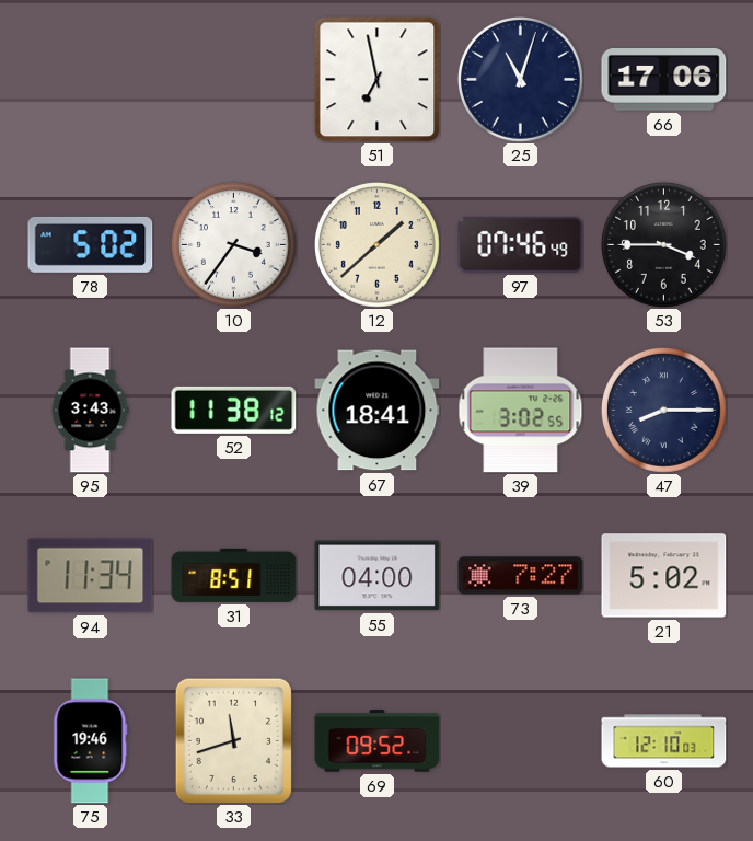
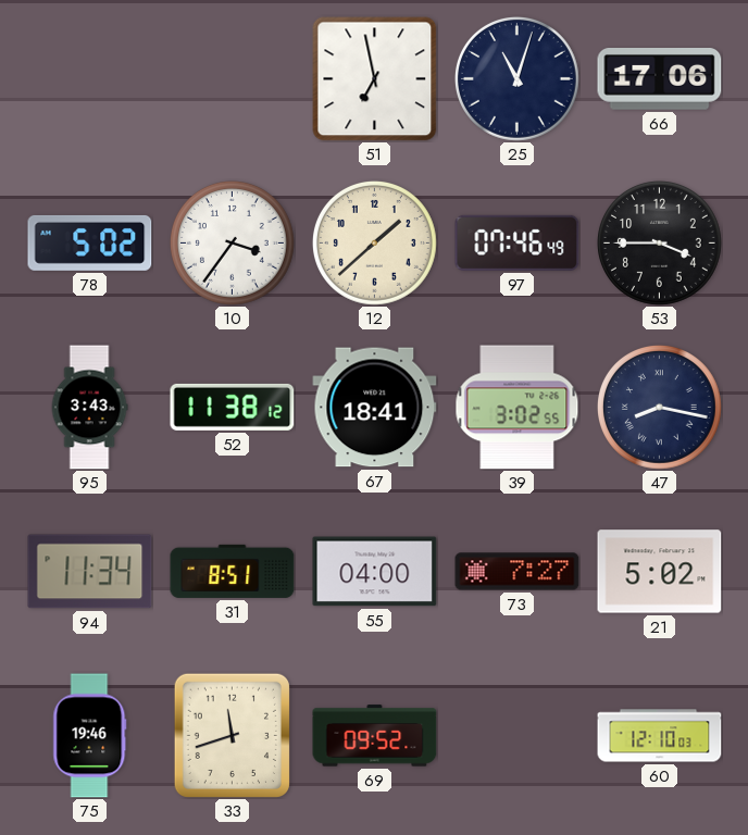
47: 8:15 -> 8:17
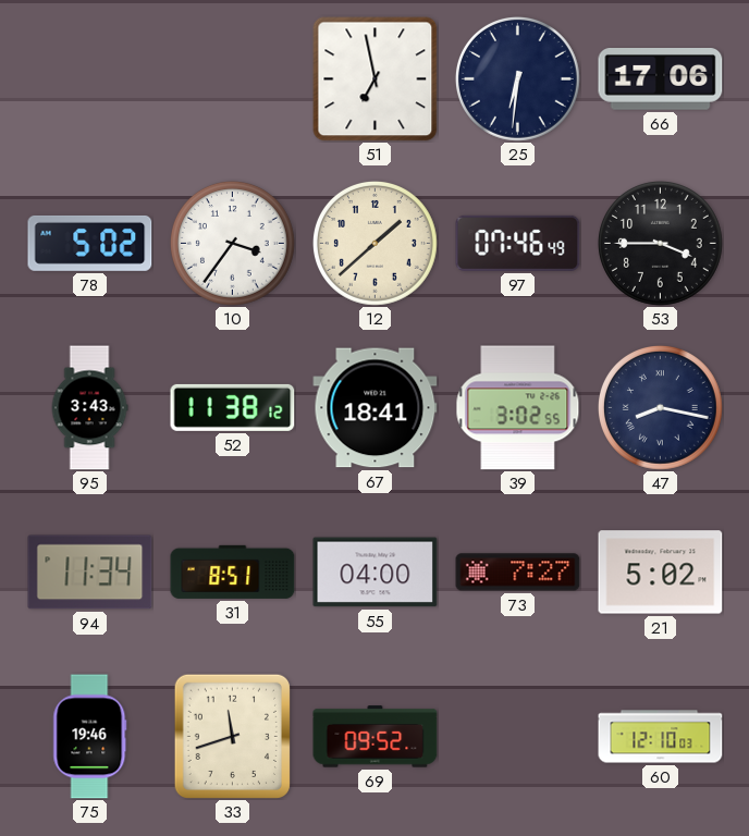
25: 11:03 -> 6:31
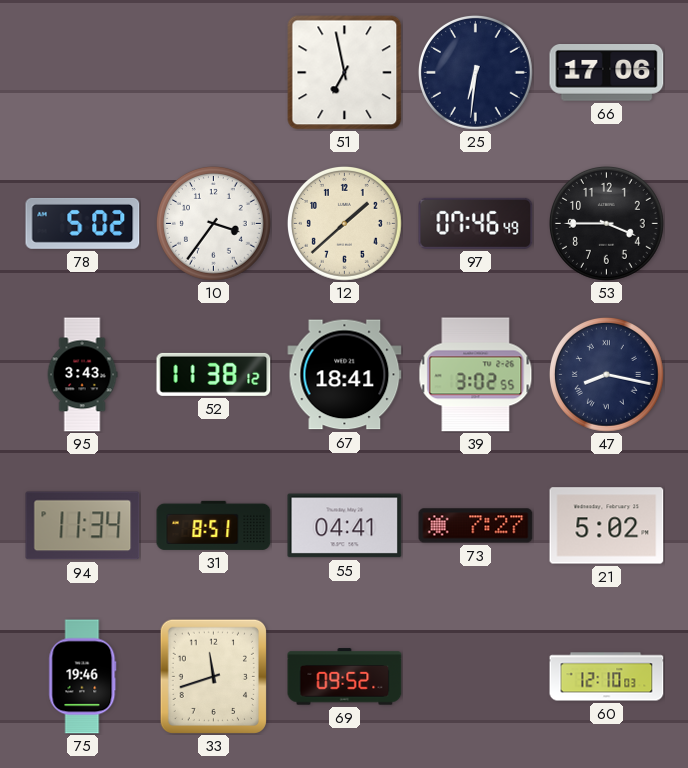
55: 04:00 -> 04:41
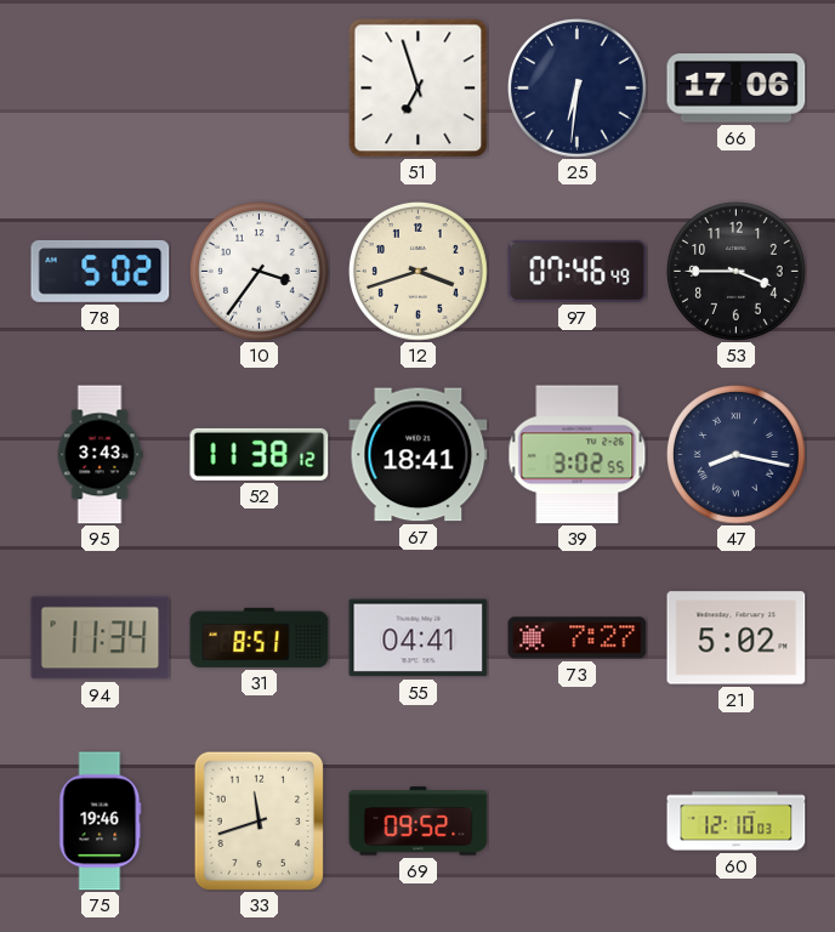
51: 6:58 -> 6:57
12: 1:38 -> 3:42
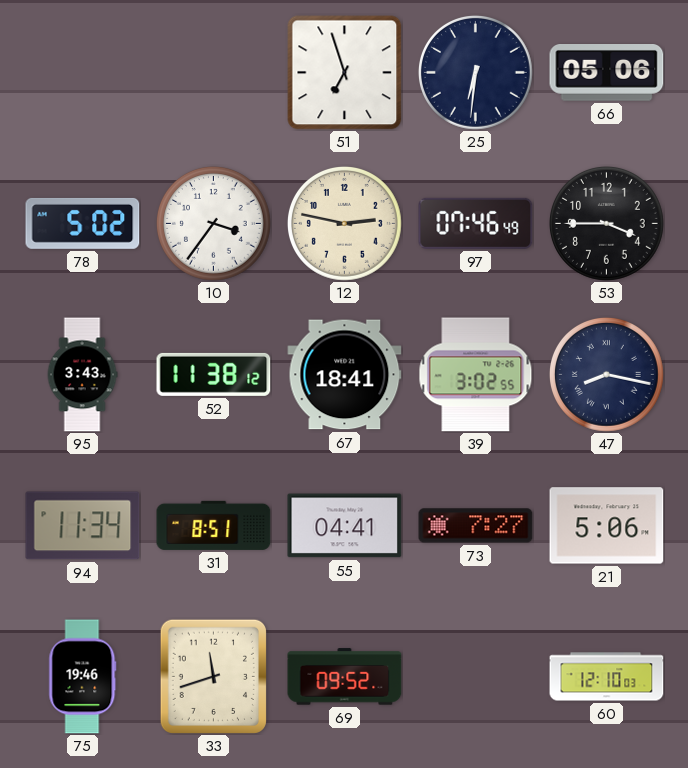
66: 17:06 -> 05:06
12: 3:42 -> 2:47
21: 5:02 -> 5:06
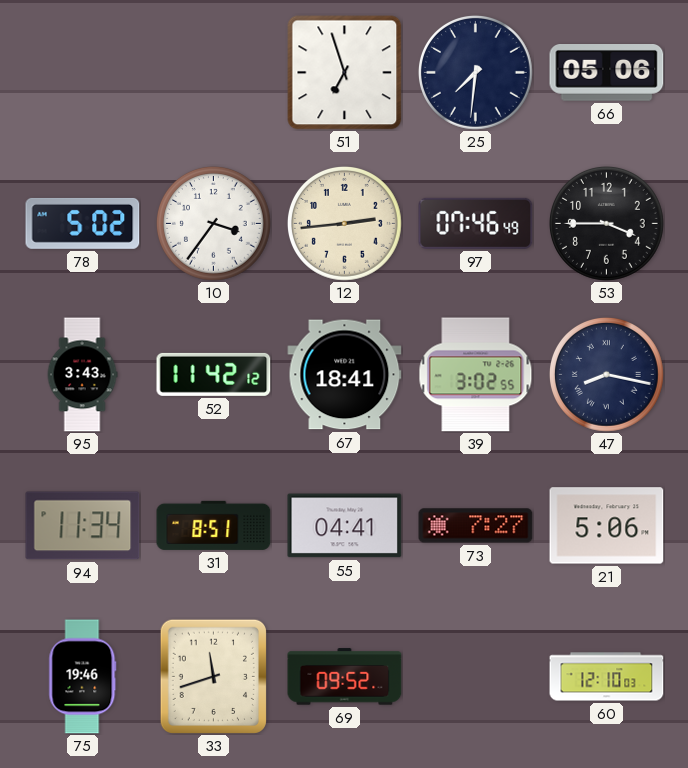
25: 6:31 -> 7:31
12: 2:47 -> 2:44
52: 11:38 -> 11:42
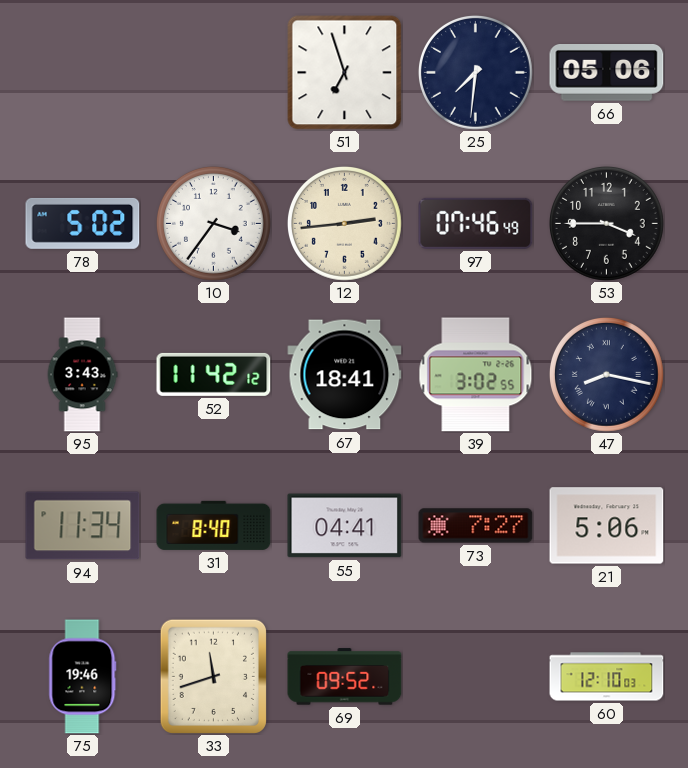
31: 8:51 -> 8:40
